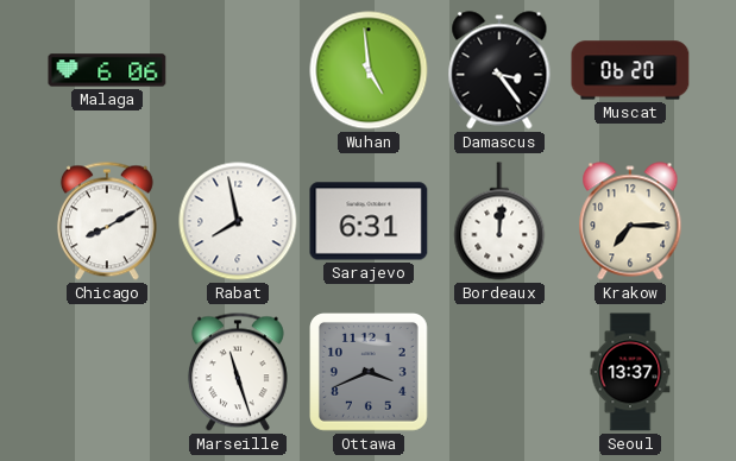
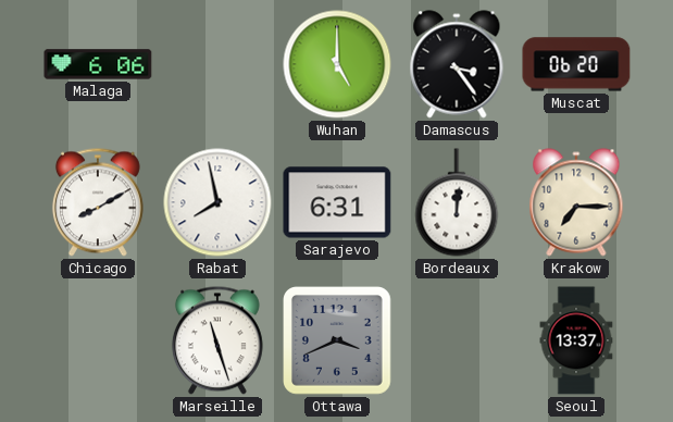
Wuhan: 4:59 -> 5:00
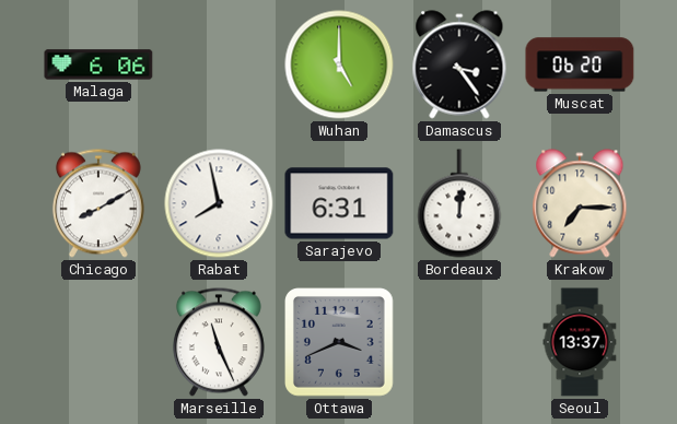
Marseille: 11:27 -> 11:26
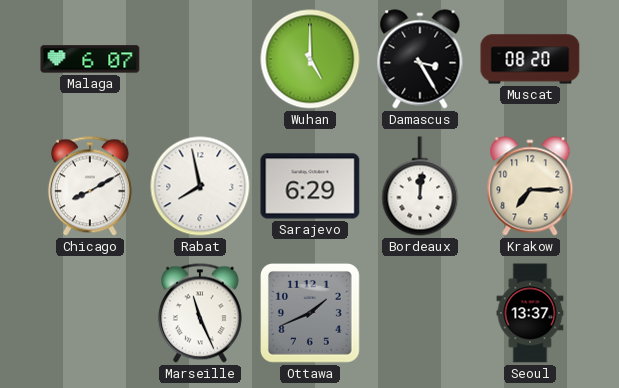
Malaga: 6:06 -> 6:07
Damascus: 3:24 -> 3:25
Muscat: 06:20 -> 08:20
Sarajevo: 6:31 -> 6:29
Ottawa: 3:41 -> 1:41
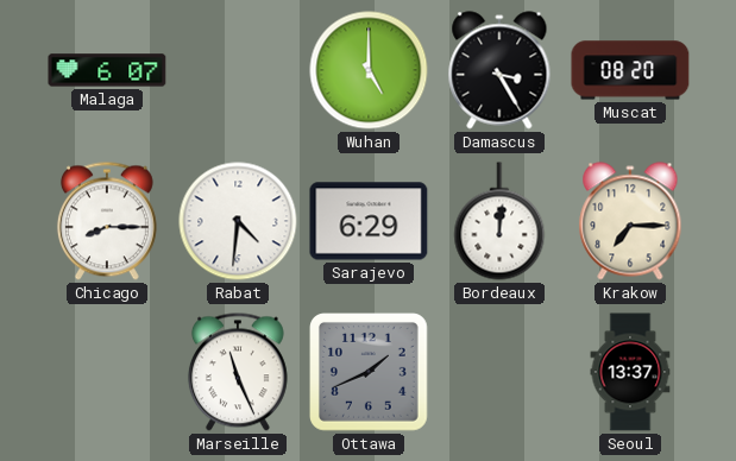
Chicago: 8:10 -> 8:15
Rabat: 7:58 -> 4:31
